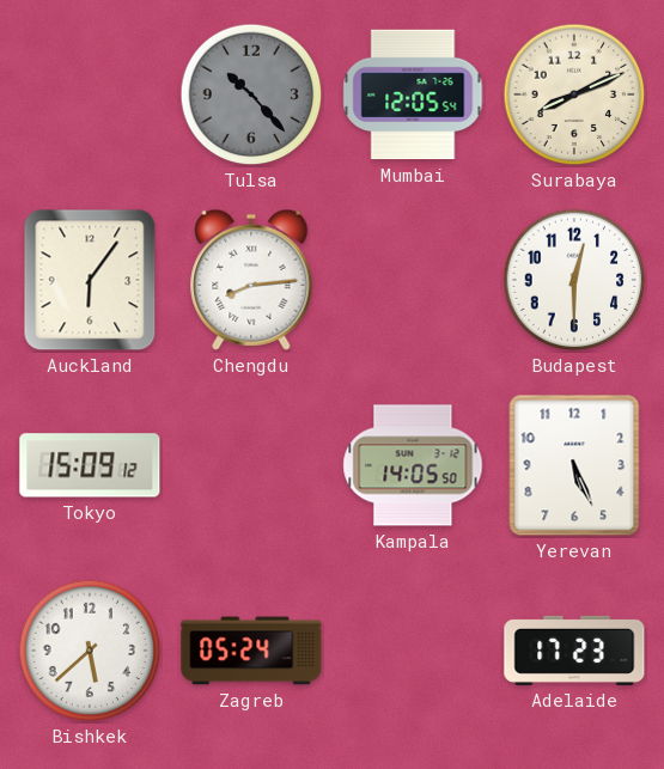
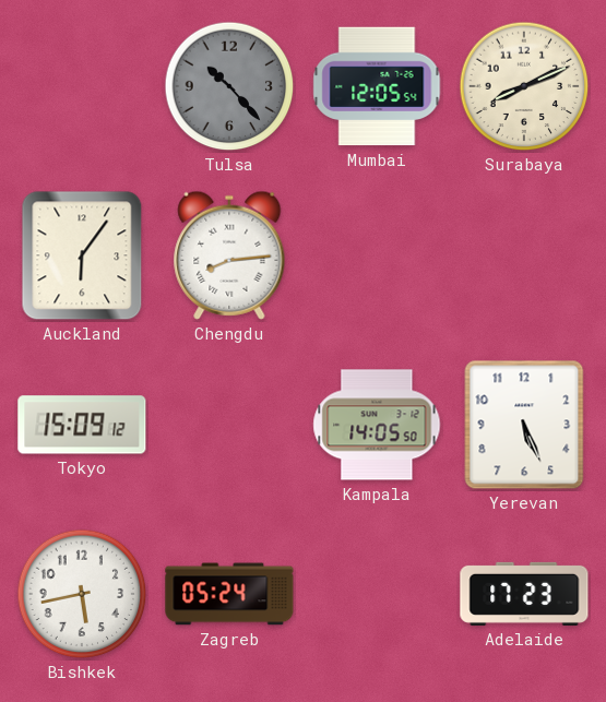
Budapest: 12:30 -> none
Bishkek: 5:38 -> 5:43
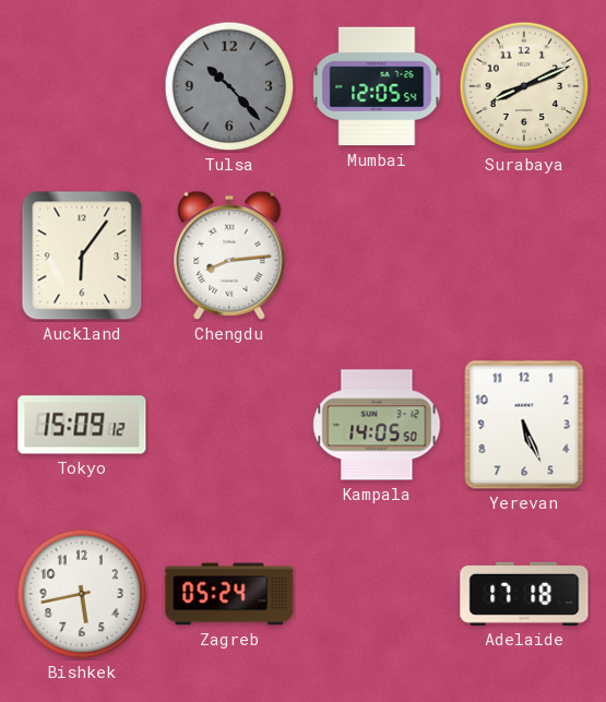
Adelaide: 17:23 -> 17:18
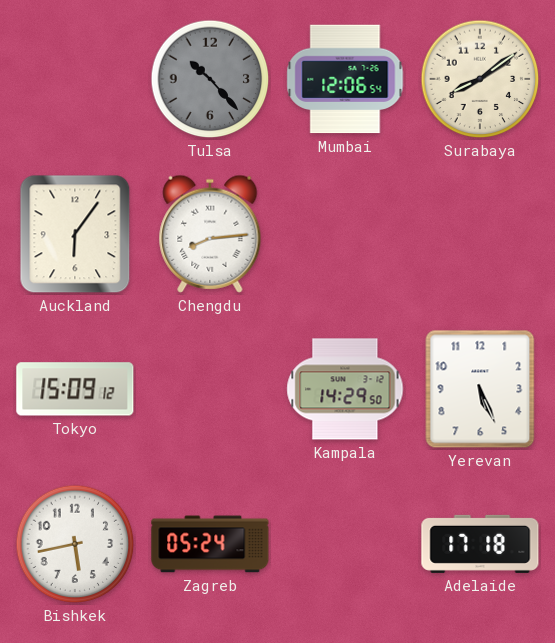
Mumbai: 12:05 -> 12:06
Surabaya: 8:11 -> 8:09
Kampala: 14:05 -> 14:29
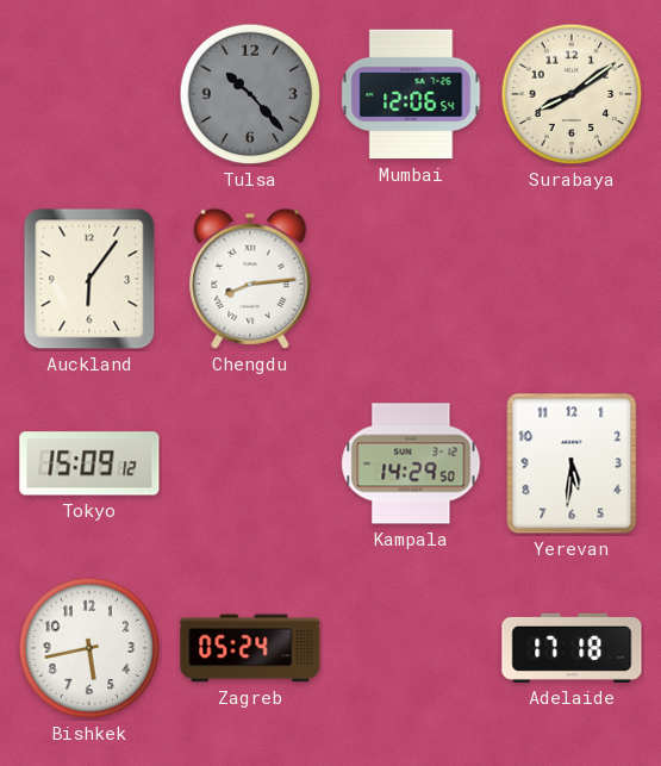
Yerevan: 5:26 -> 5:31
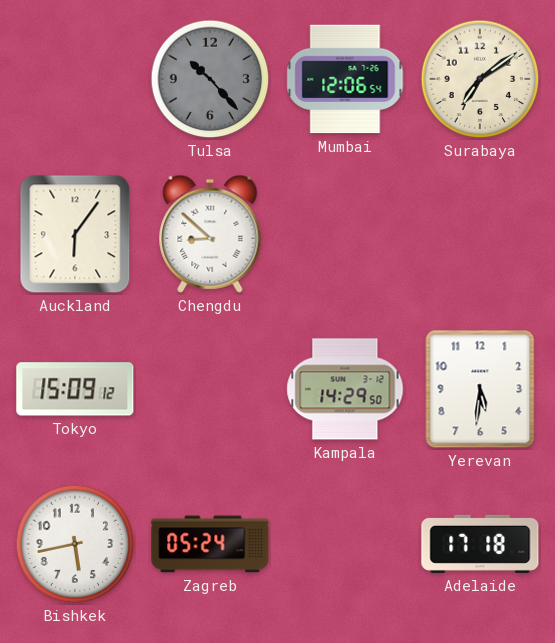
Surabaya: 8:09 -> 7:09
Chengdu: 8:14 -> 8:52
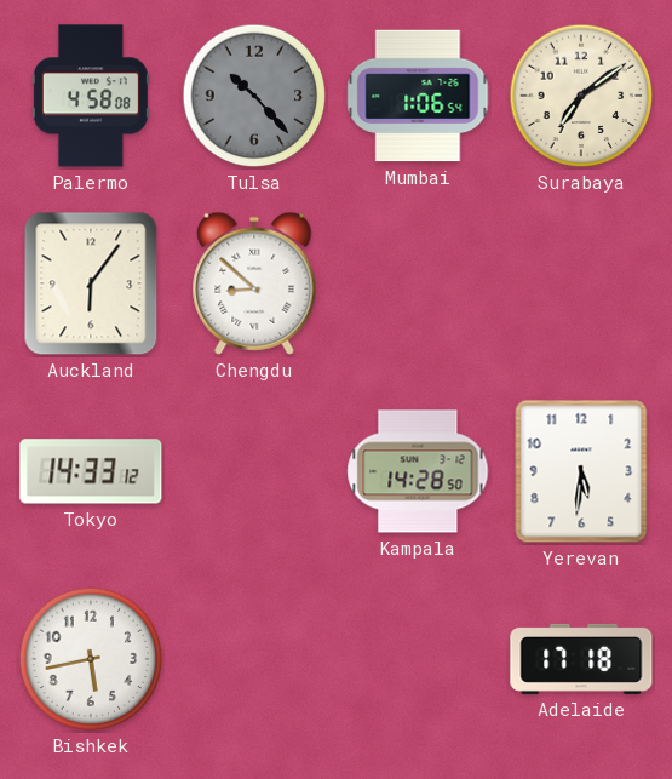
Palermo: none -> 4:58
Mumbai: 12:06 -> 1:06
Tokyo: 15:09 -> 14:33
Kampala: 14:29 -> 14:28
Zagreb: 05:24 -> none
